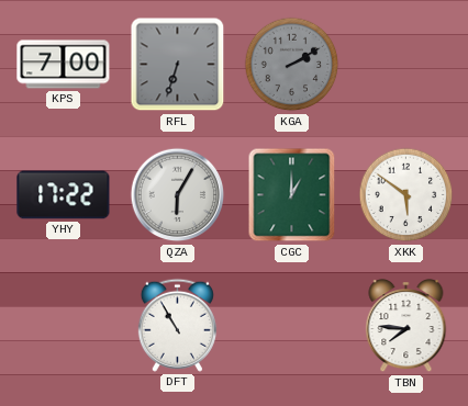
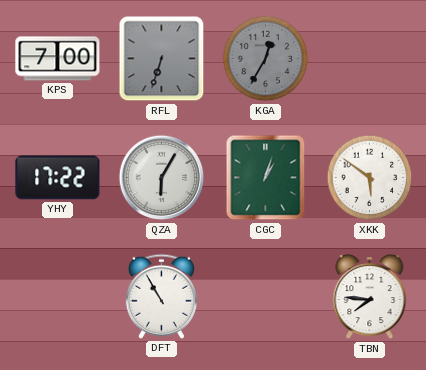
KGA: 2:10 -> 12:35
CGC: 1:00 -> 1:03
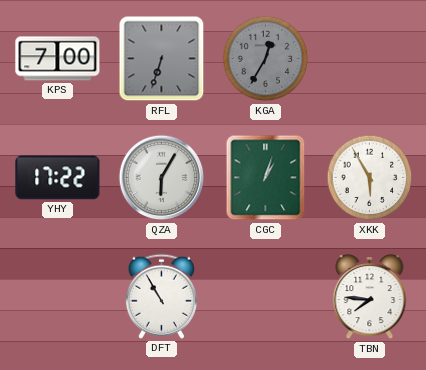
XKK: 5:51 -> 5:55
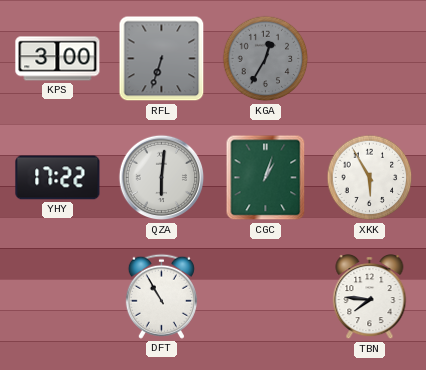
KPS: 7:00 -> 3:00
QZA: 6:05 -> 6:01
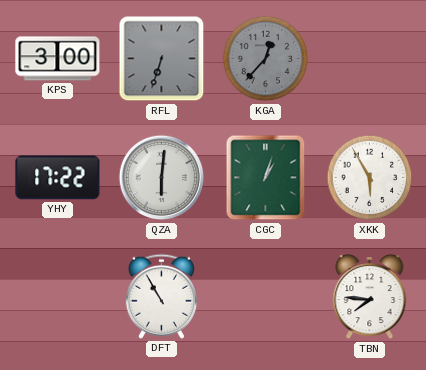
KGA: 12:35 -> 12:37
